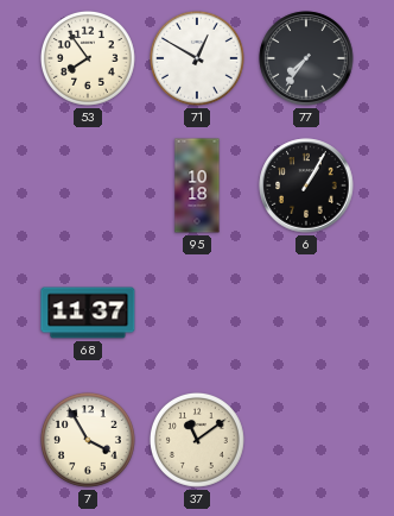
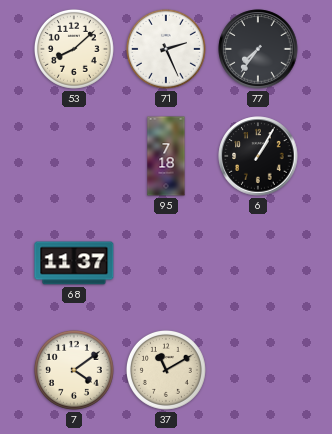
53: 7:54 -> 8:08
71: 12:50 -> 2:26
95: 10:18 -> 7:18
7: 3:55 -> 4:09
37: 11:09 -> 11:10
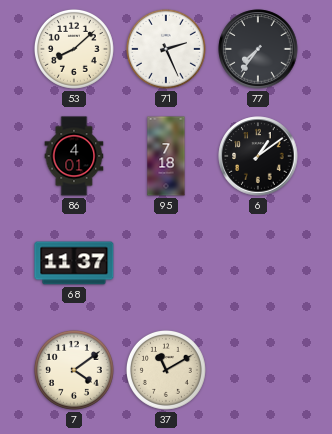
86: none -> 4:01
6: 1:05 -> 1:09
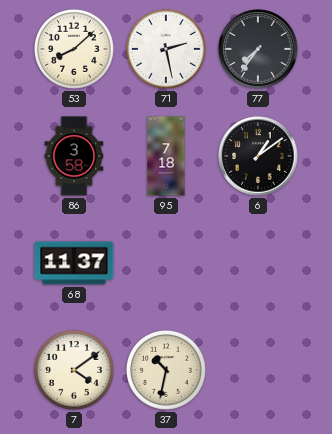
71: 2:26 -> 2:28
86: 4:01 -> 3:58
37: 11:10 -> 10:32
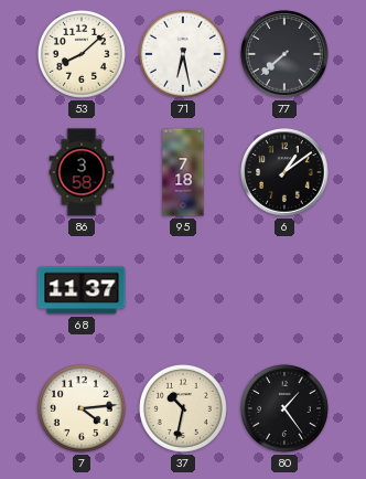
71: 2:28 -> 6:28
77: 7:36 -> 7:38
7: 4:09 -> 4:14
80: none -> 1:24
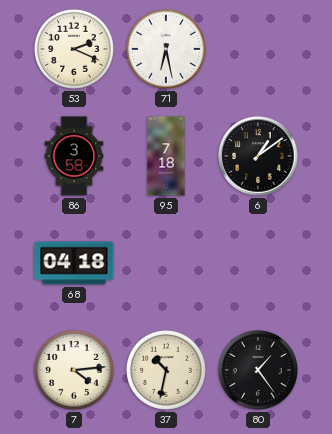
53: 8:08 -> 2:19
77: 7:38 -> none
68: 11:37 -> 04:18
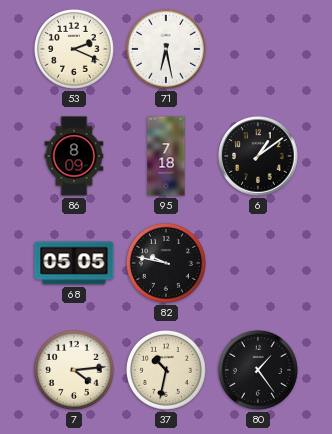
86: 3:58 -> 8:09
68: 04:18 -> 05:05
82: none -> 9:47
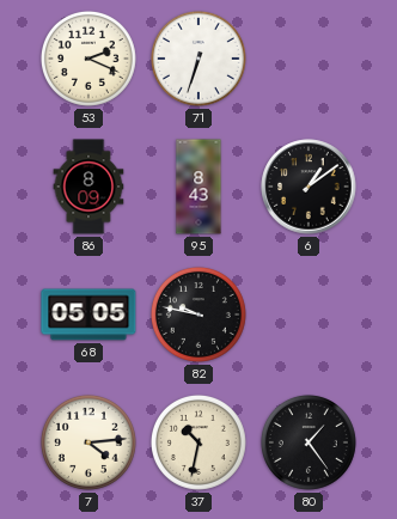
71: 6:28 -> 6:33
95: 7:18 -> 8:43
